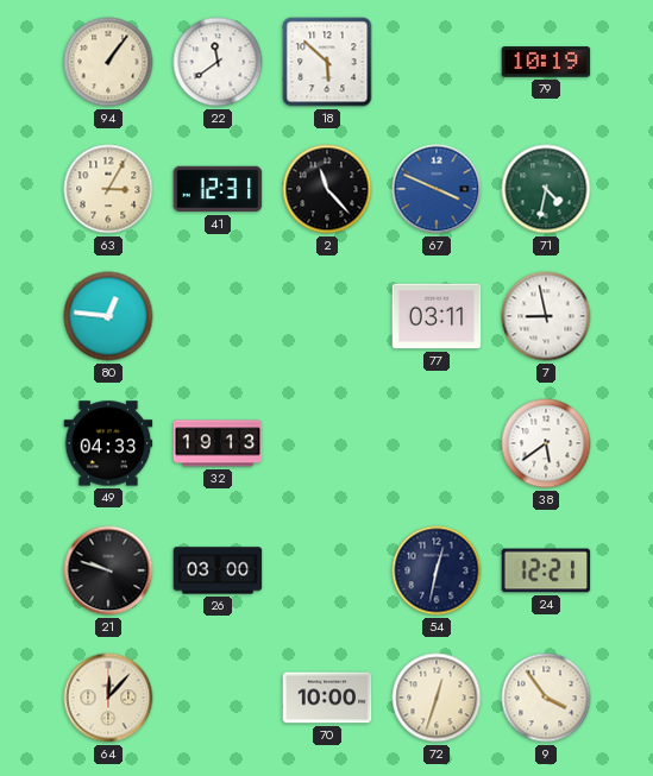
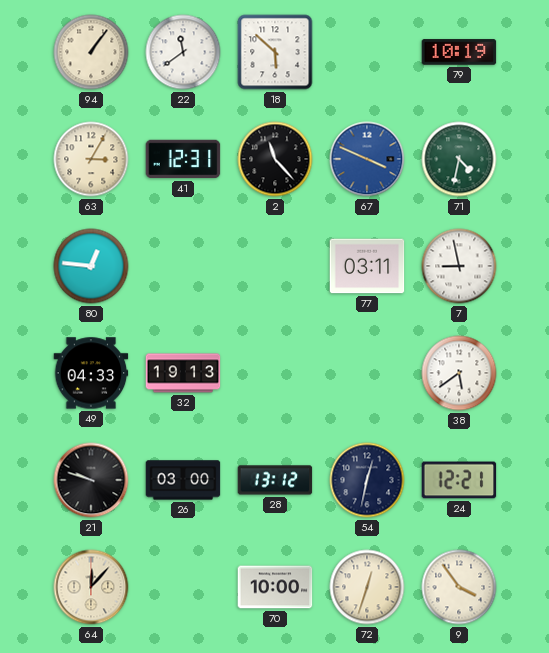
28: none -> 13:12
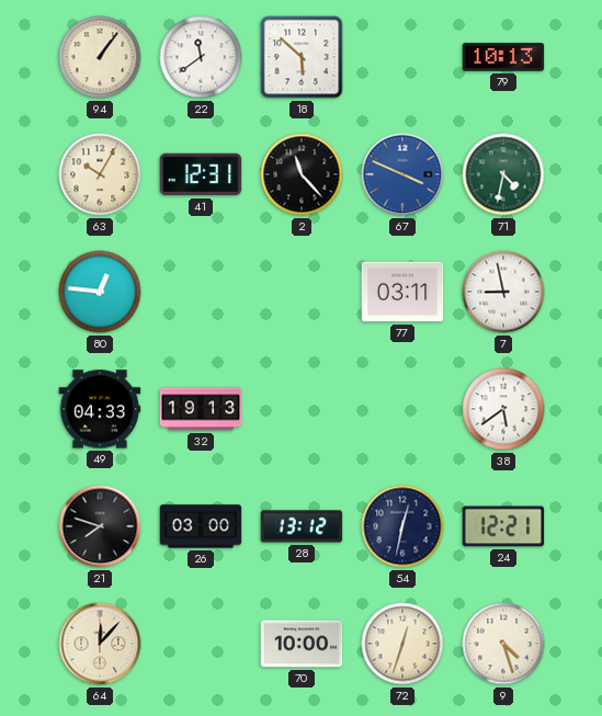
79: 10:19 -> 10:13
63: 3:05 -> 10:05
21: 9:48 -> 7:48
9: 3:54 -> 4:27
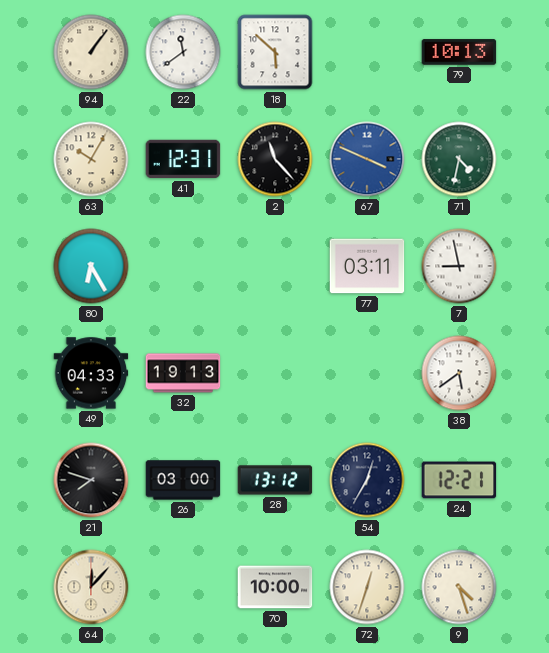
80: 12:46 -> 6:25
54: 12:32 -> 12:35
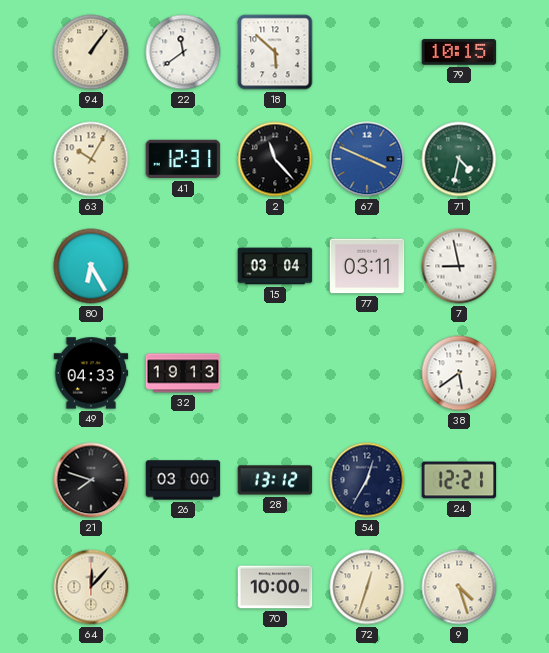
79: 10:13 -> 10:15
15: none -> 03:04
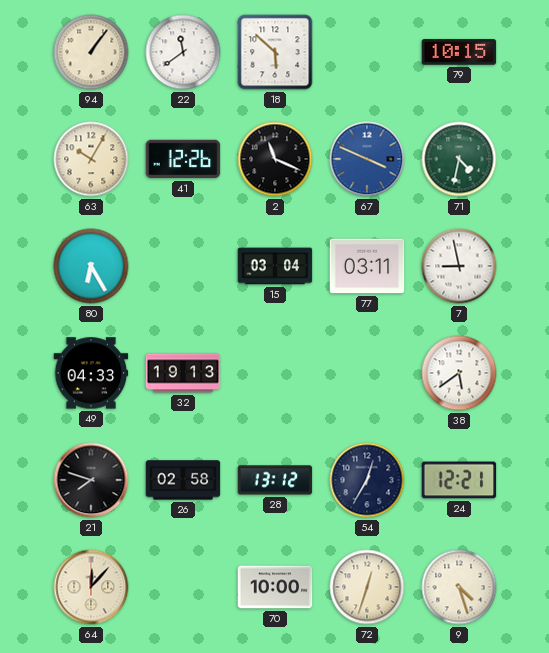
41: 12:31 -> 12:26
2: 11:23 -> 11:19
26: 03:00 -> 02:58
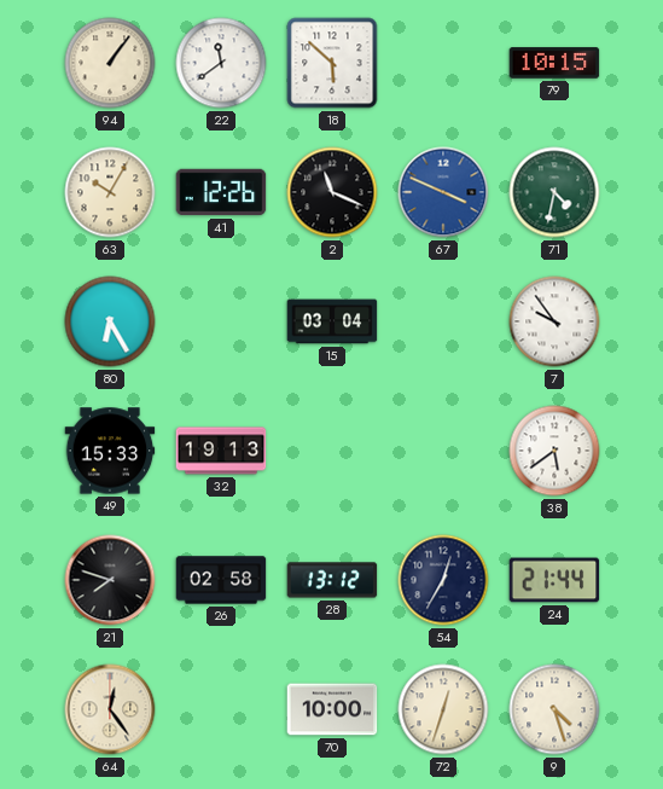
77: 03:11 -> none
7: 8:58 -> 9:54
49: 04:33 -> 15:33
24: 12:21 -> 21:44
64: 12:07 -> 12:24
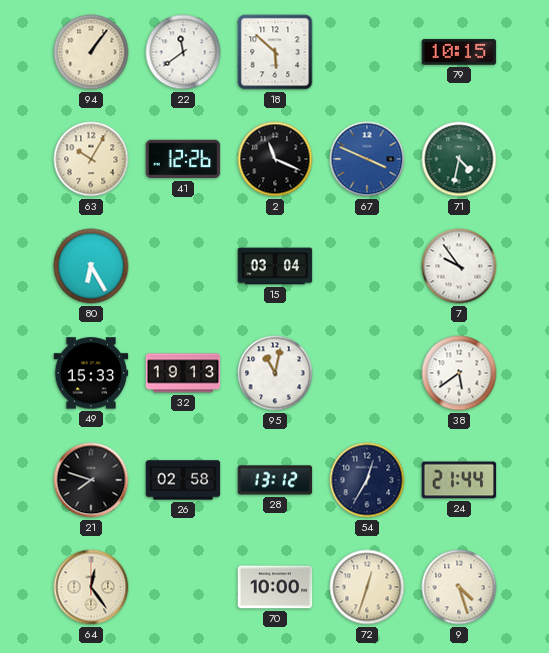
95: none -> 11:02
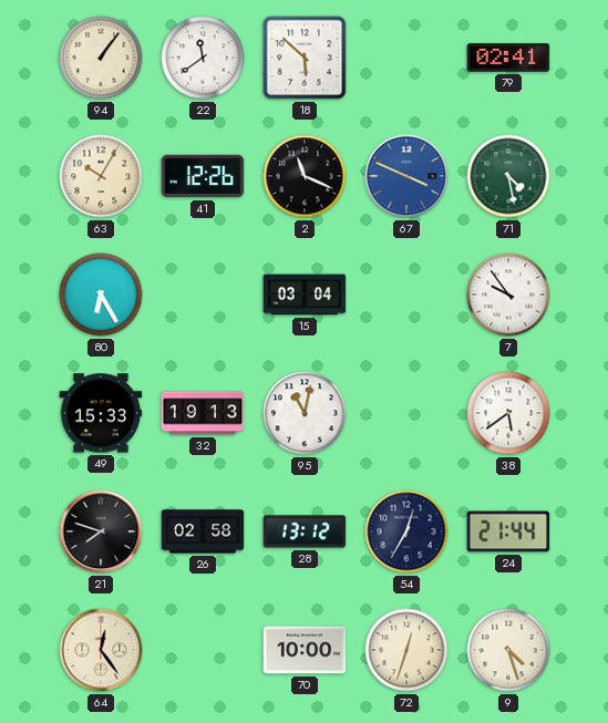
79: 10:15 -> 02:41
71: 4:32 -> 4:28
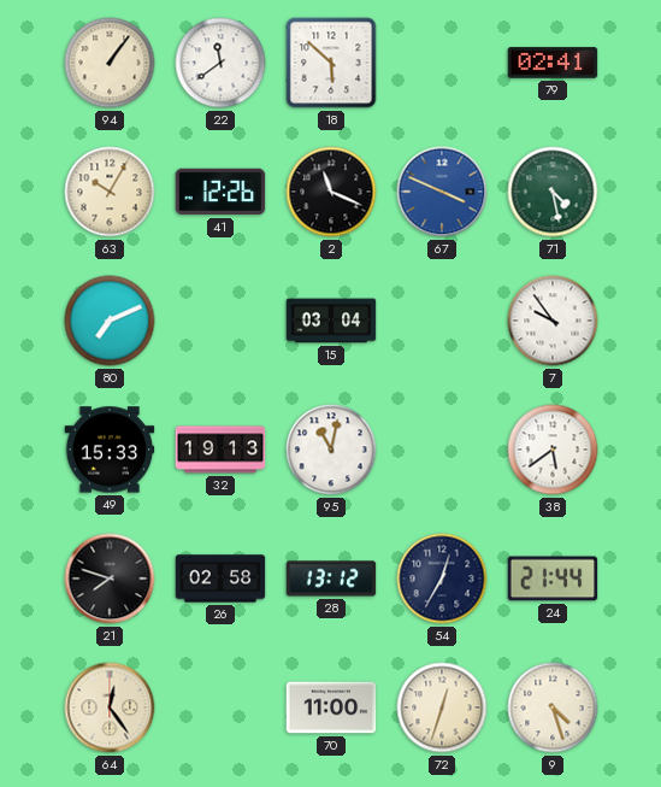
80: 6:25 -> 7:11
70: 10:00 -> 11:00
